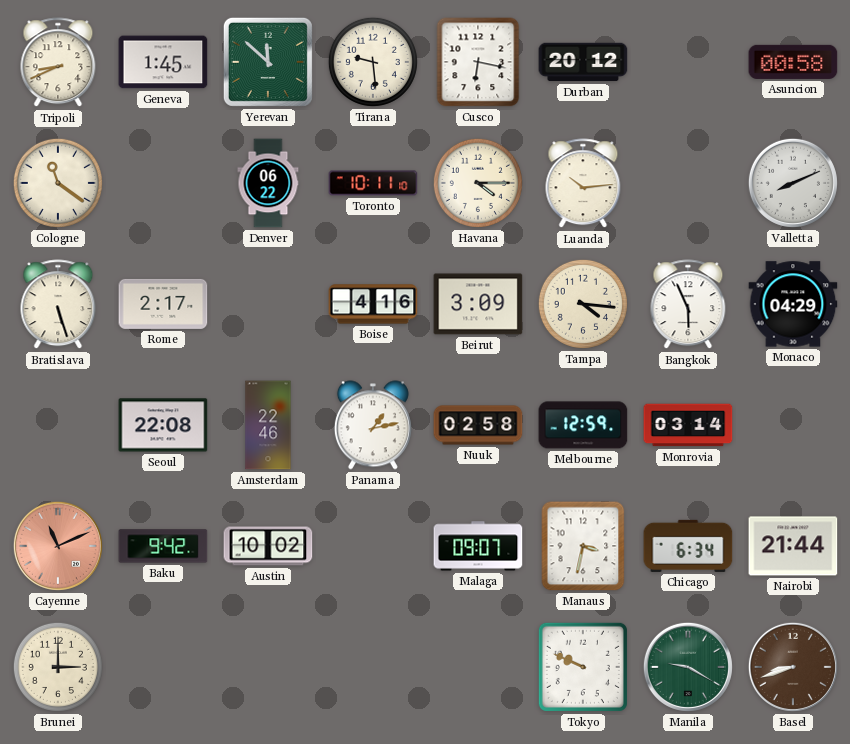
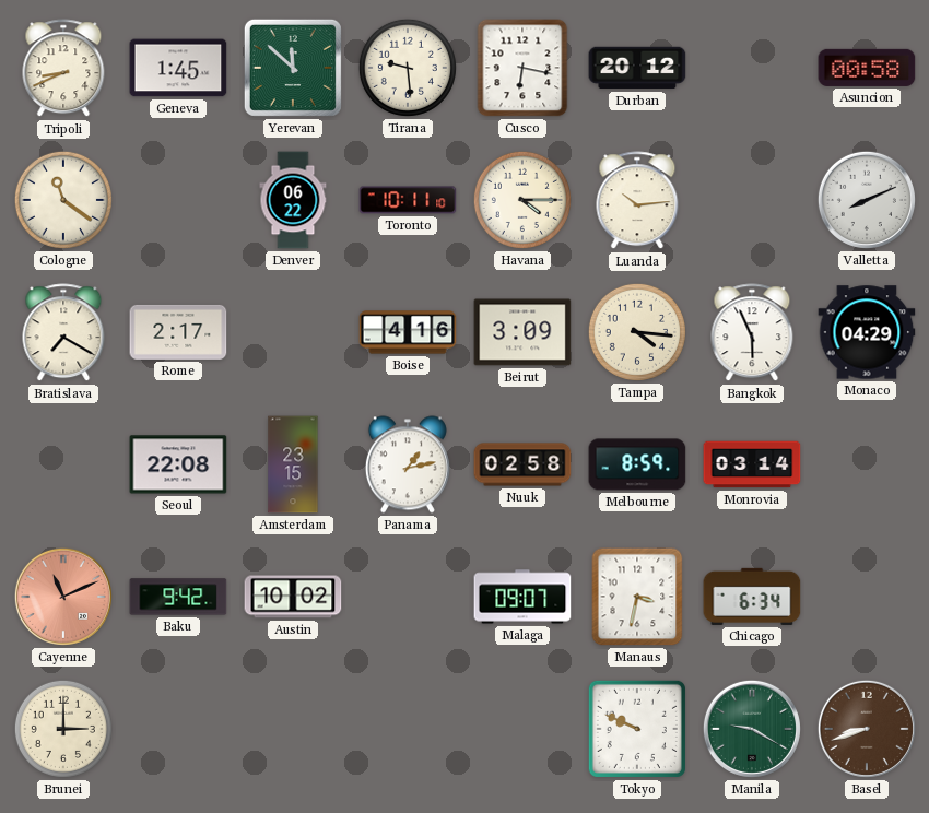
Bratislava: 5:27 -> 7:20
Amsterdam: 22:46 -> 23:15
Melbourne: 12:59 -> 8:59
Nairobi: 21:44 -> none
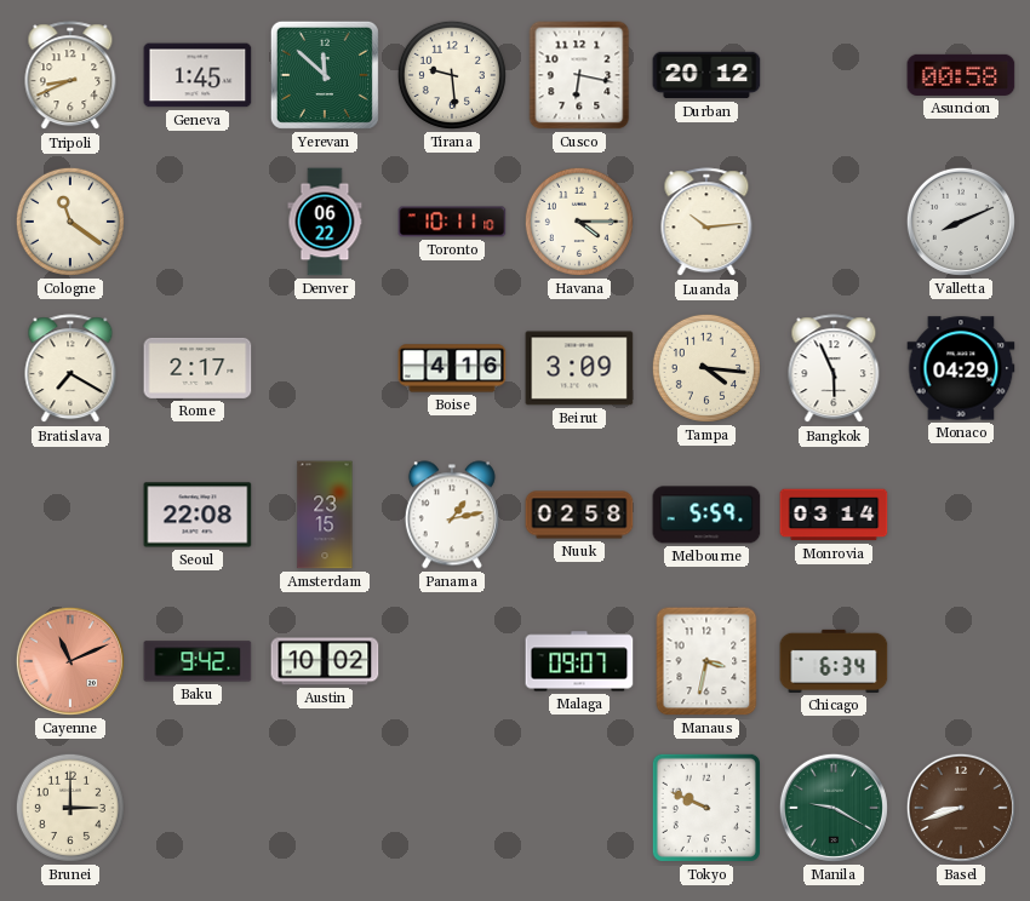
Melbourne: 8:59 -> 5:59
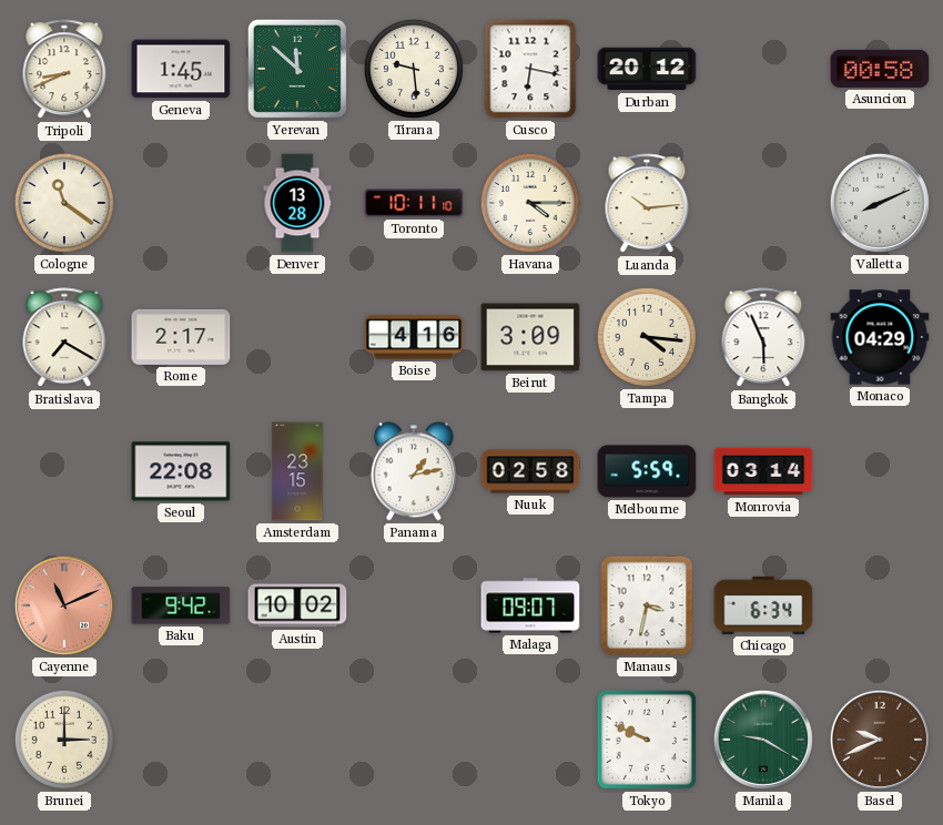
Denver: 06:22 -> 13:28
Basel: 8:42 -> 9:41
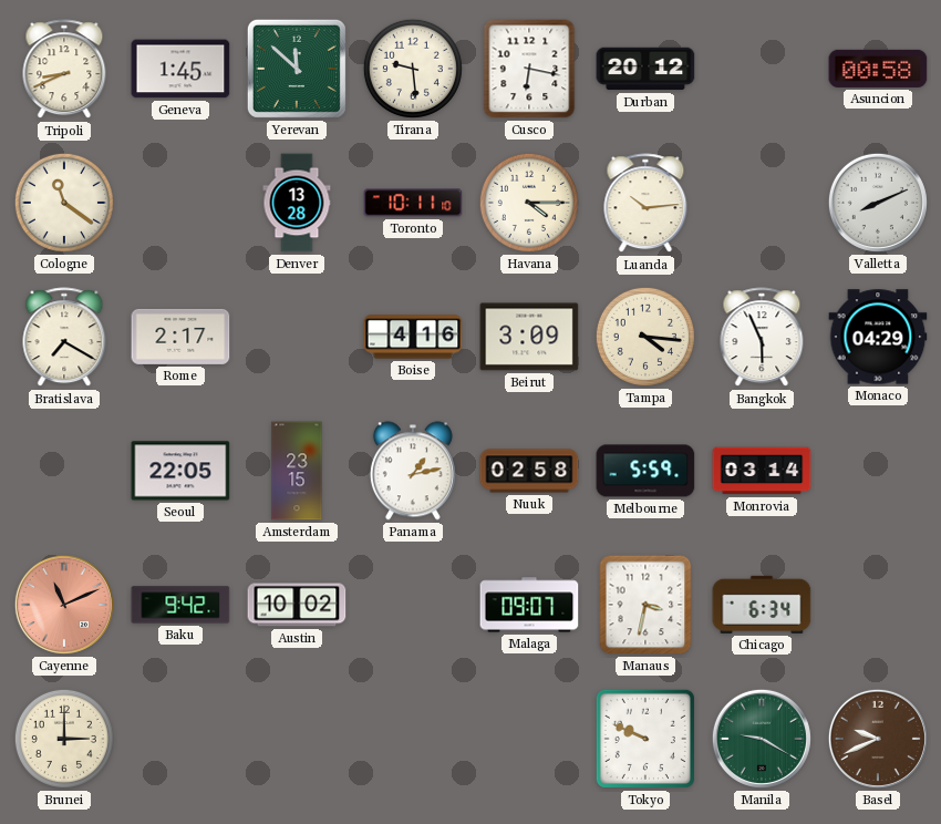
Seoul: 22:08 -> 22:05
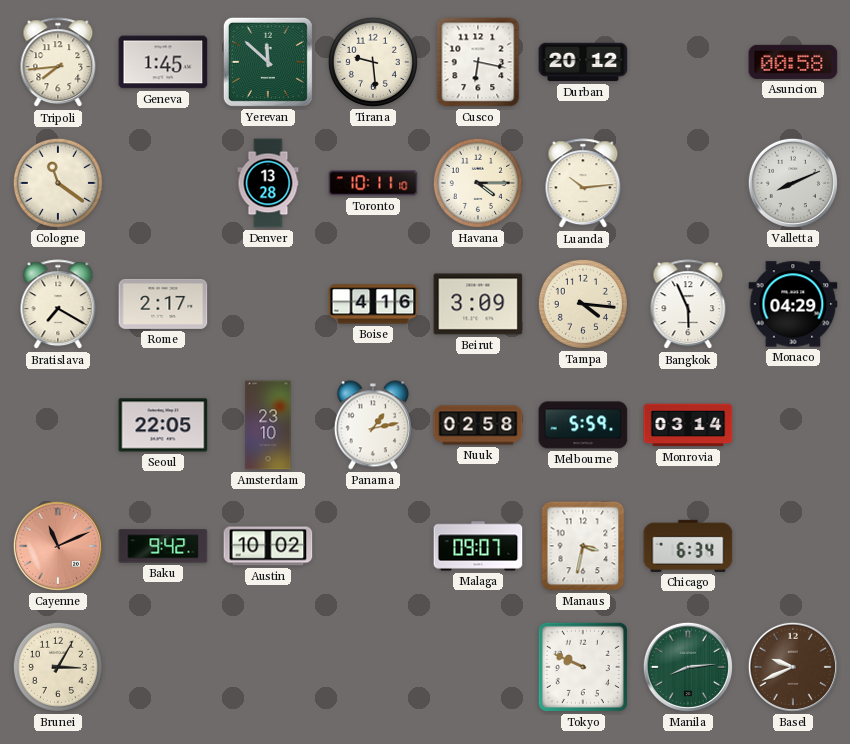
Tripoli: 8:41 -> 7:44
Amsterdam: 23:15 -> 23:10
Brunei: 3:00 -> 3:05
Manila: 9:20 -> 8:14
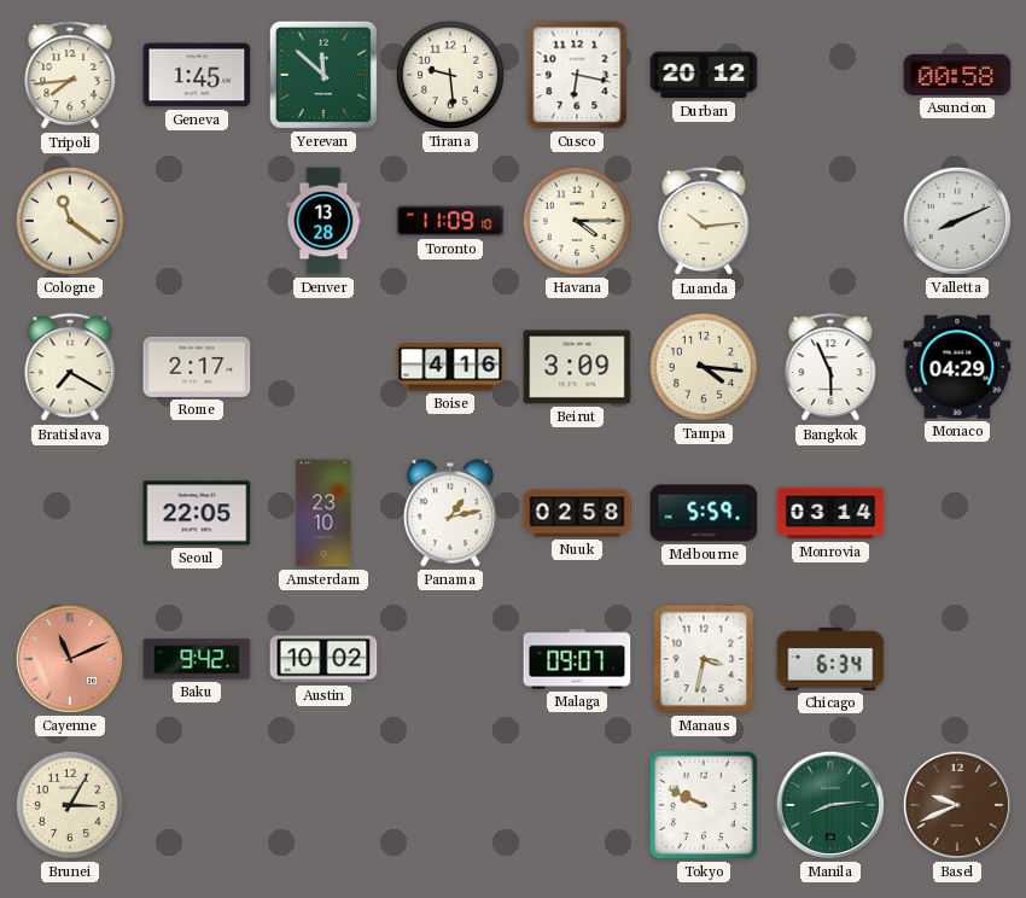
Toronto: 10:11 -> 11:09
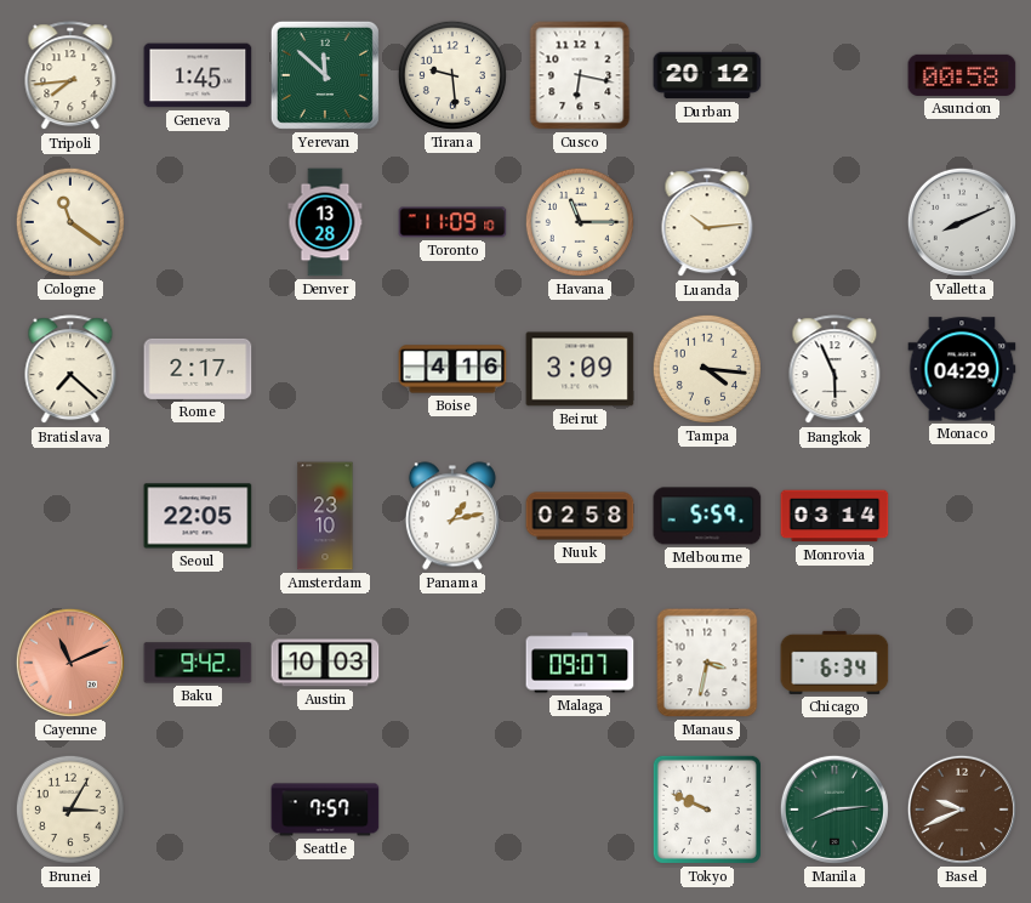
Havana: 4:15 -> 11:15
Bratislava: 7:20 -> 7:22
Austin: 10:02 -> 10:03
Seattle: none -> 7:57
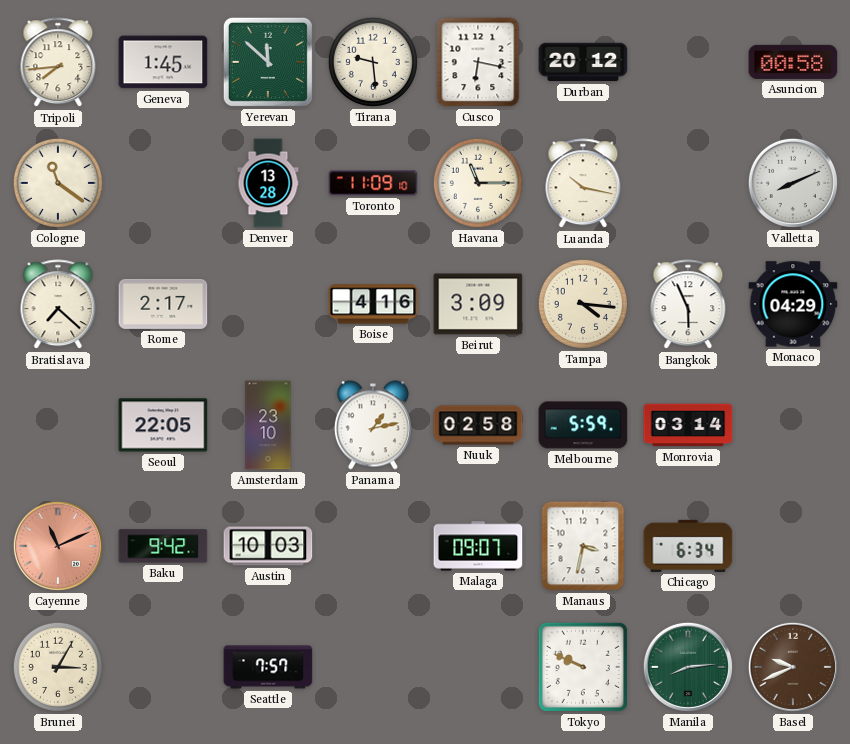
Luanda: 10:14 -> 10:17
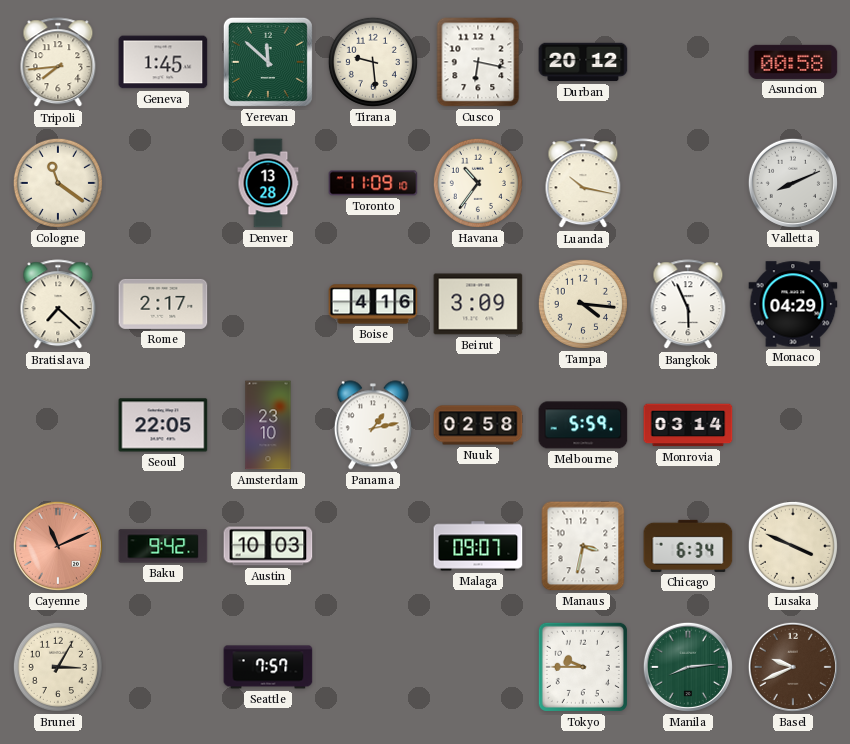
Havana: 11:15 -> 10:36
Lusaka: none -> 3:49
Tokyo: 9:49 -> 9:45
